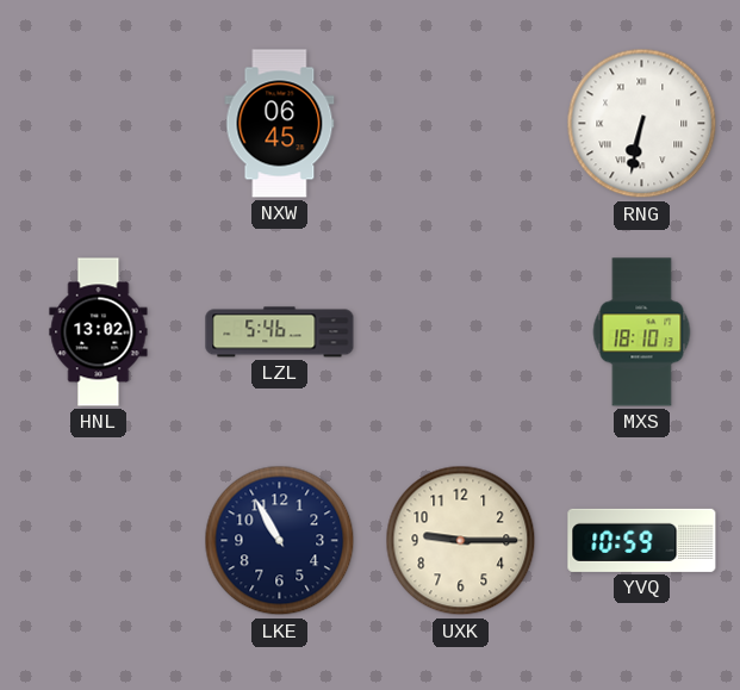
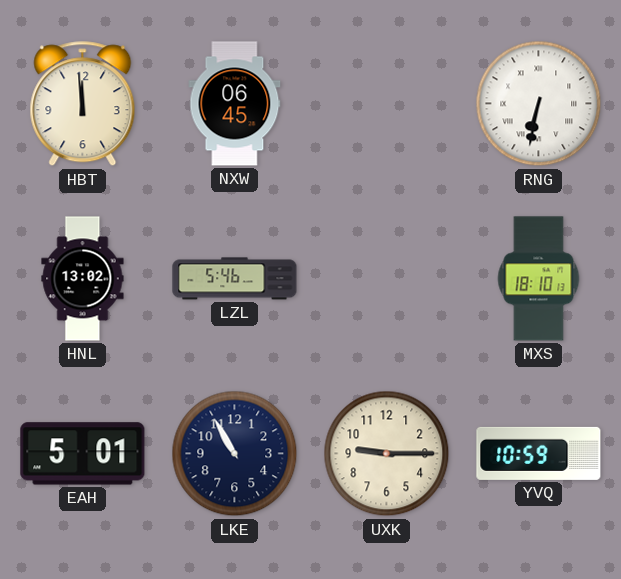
HBT: none -> 11:59
EAH: none -> 5:01
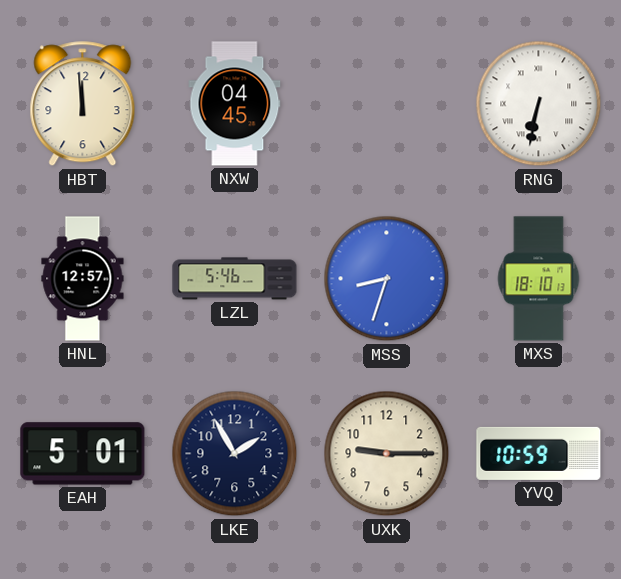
NXW: 06:45 -> 04:45
HNL: 13:02 -> 12:57
MSS: none -> 8:33
LKE: 10:55 -> 1:55
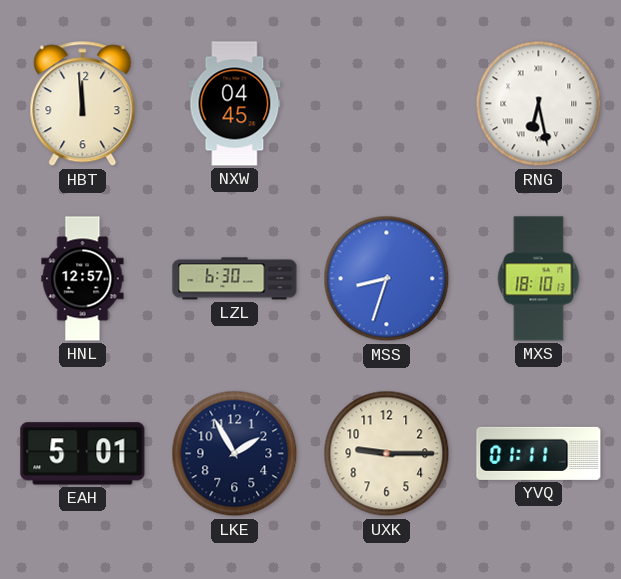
RNG: 6:32 -> 6:28
LZL: 5:46 -> 6:30
YVQ: 10:59 -> 01:11
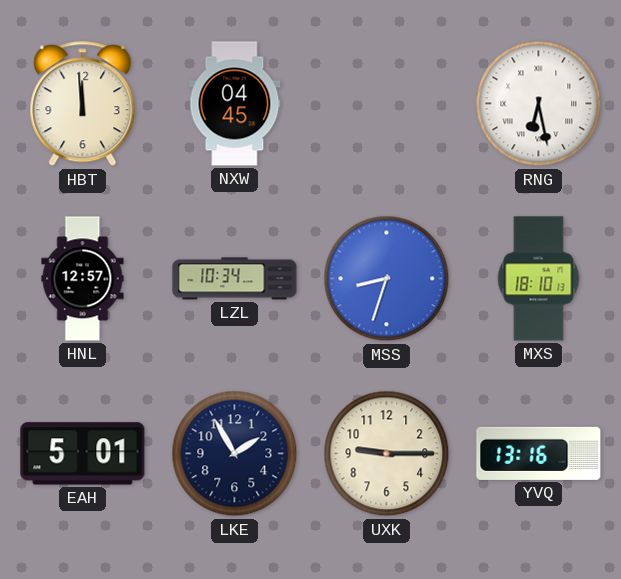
LZL: 6:30 -> 10:34
YVQ: 01:11 -> 13:16
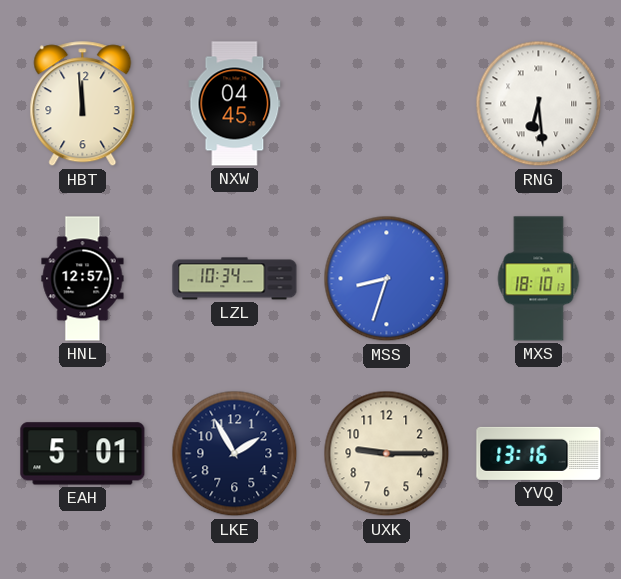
RNG: 6:28 -> 6:29
